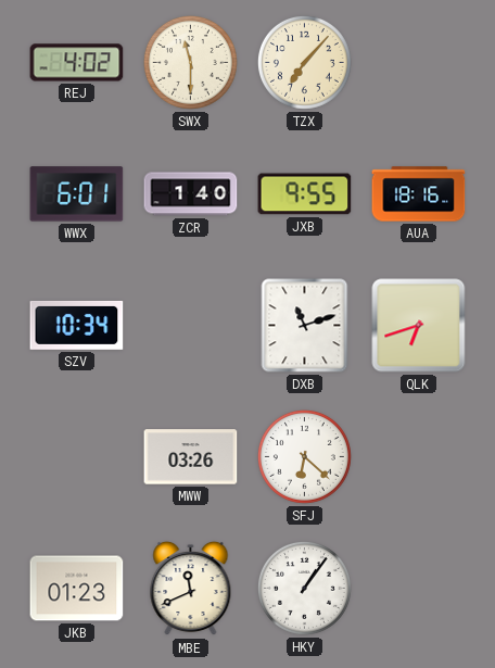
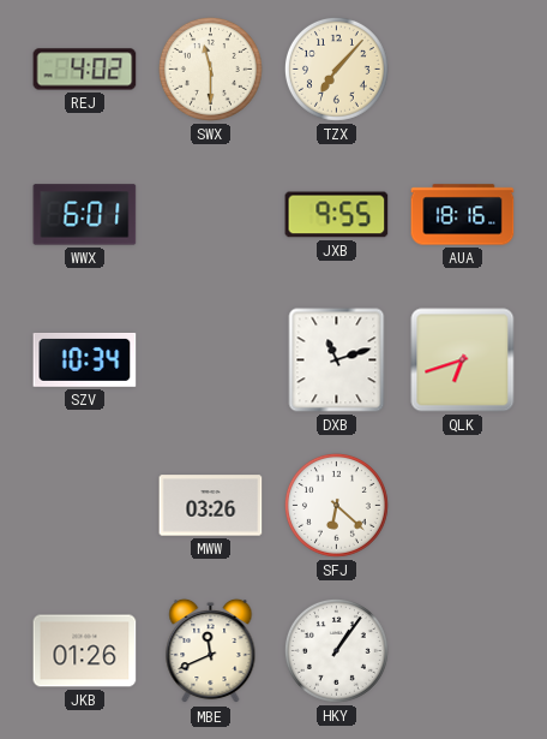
ZCR: 1:40 -> none
JKB: 01:23 -> 01:26
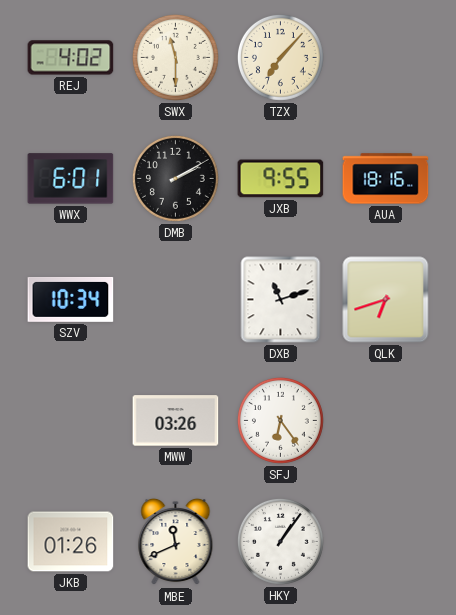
DMB: none -> 2:10
SFJ: 6:22 -> 6:24
